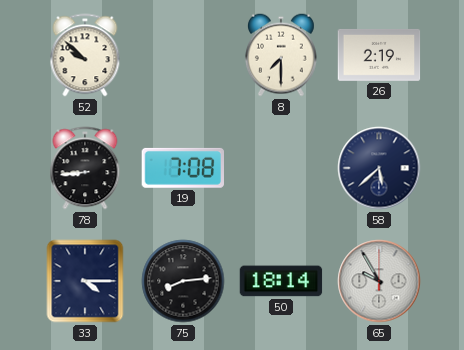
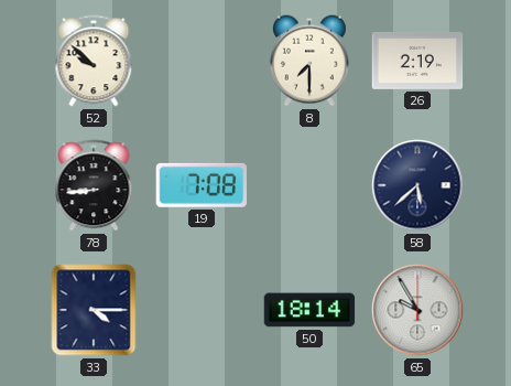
75: 8:14 -> none
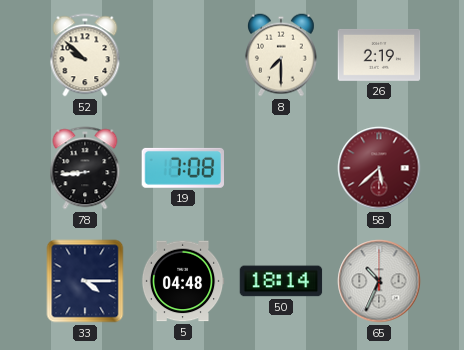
58 dial: navy -> burgundy
5: none -> 04:48
65: 9:55 -> 10:34
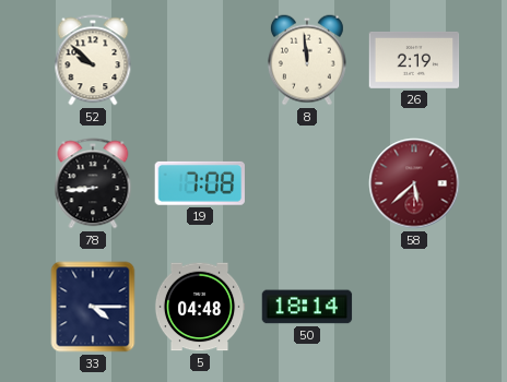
8: 7:30 -> 11:59
65: 10:34 -> none
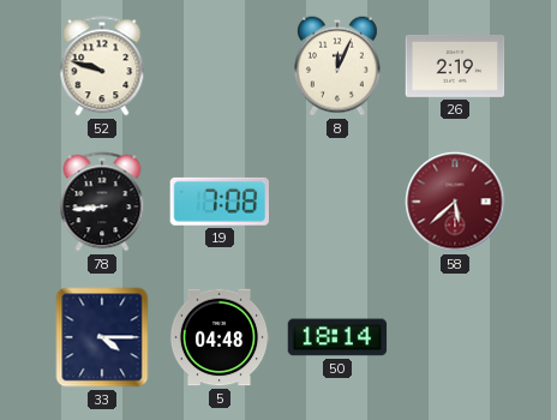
52: 9:52 -> 9:48
8: 11:59 -> 12:04
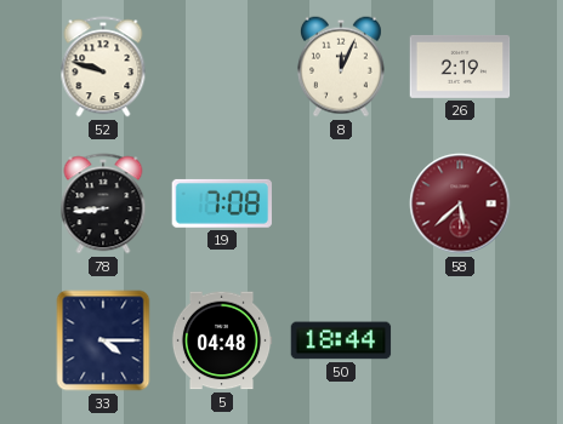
50: 18:14 -> 18:44
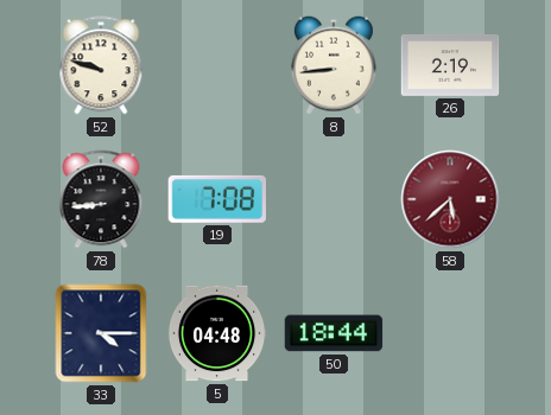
8: 12:04 -> 8:44
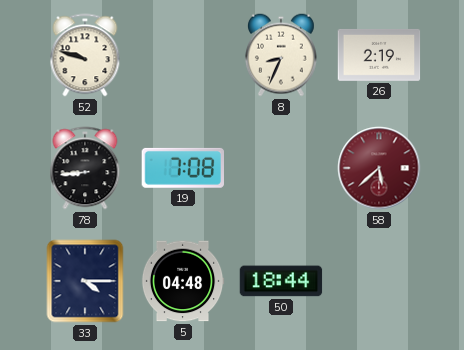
8: 8:44 -> 8:34
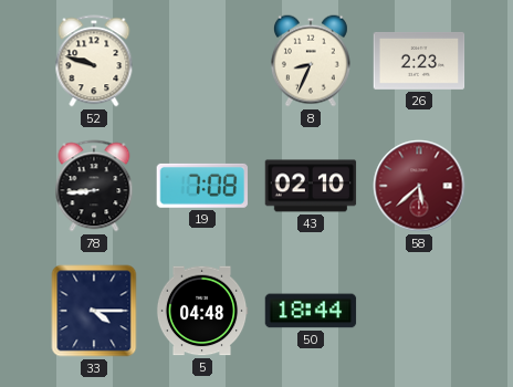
26: 2:19 -> 2:23
43: none -> 02:10
